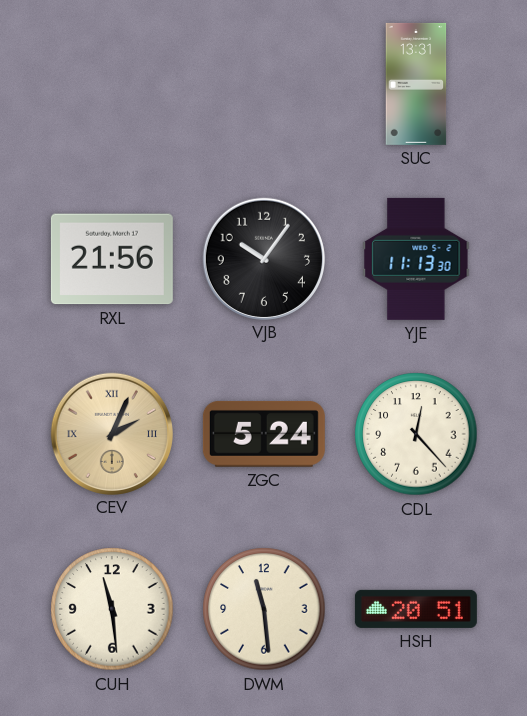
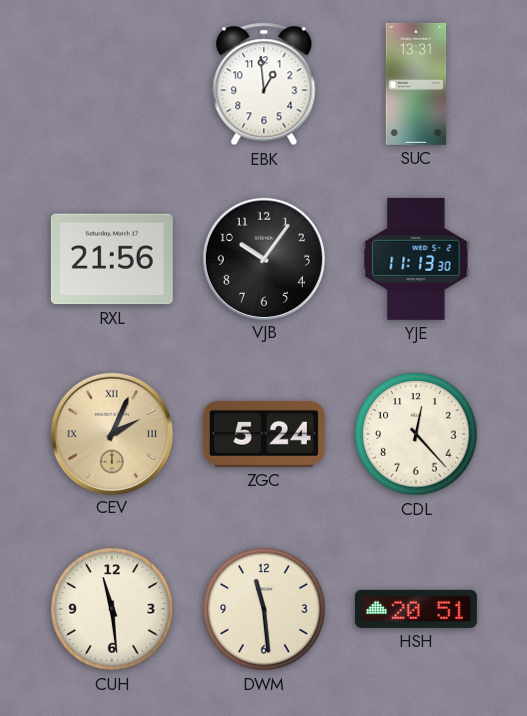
EBK: none -> 12:59
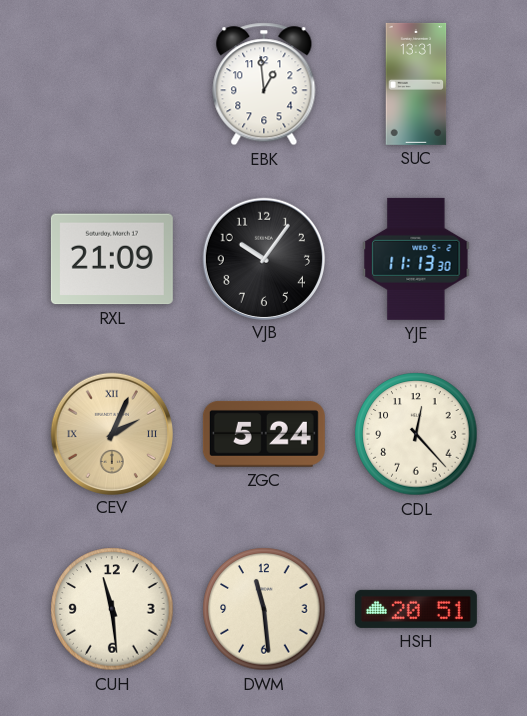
RXL: 21:56 -> 21:09
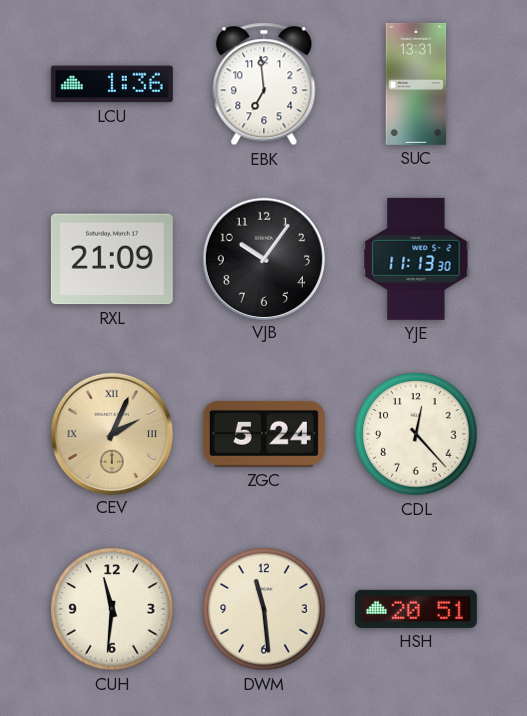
LCU: none -> 1:36
EBK: 12:59 -> 6:59
CUH: 11:29 -> 11:31
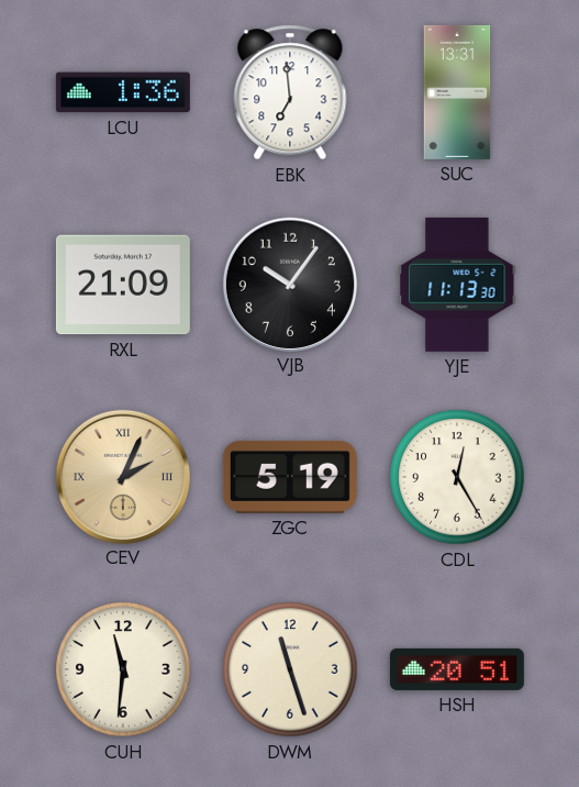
ZGC: 5:24 -> 5:19
CDL: 12:23 -> 12:25
DWM: 11:29 -> 11:27
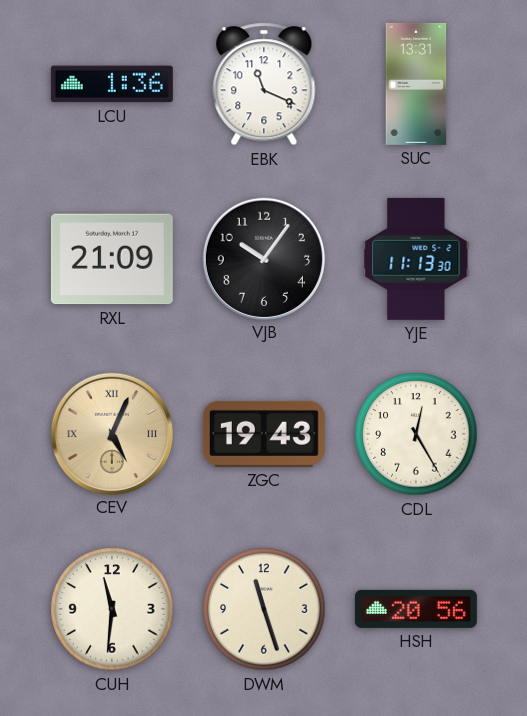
EBK: 6:59 -> 11:19
CEV: 2:04 -> 5:04
ZGC: 5:19 -> 19:43
HSH: 20:51 -> 20:56
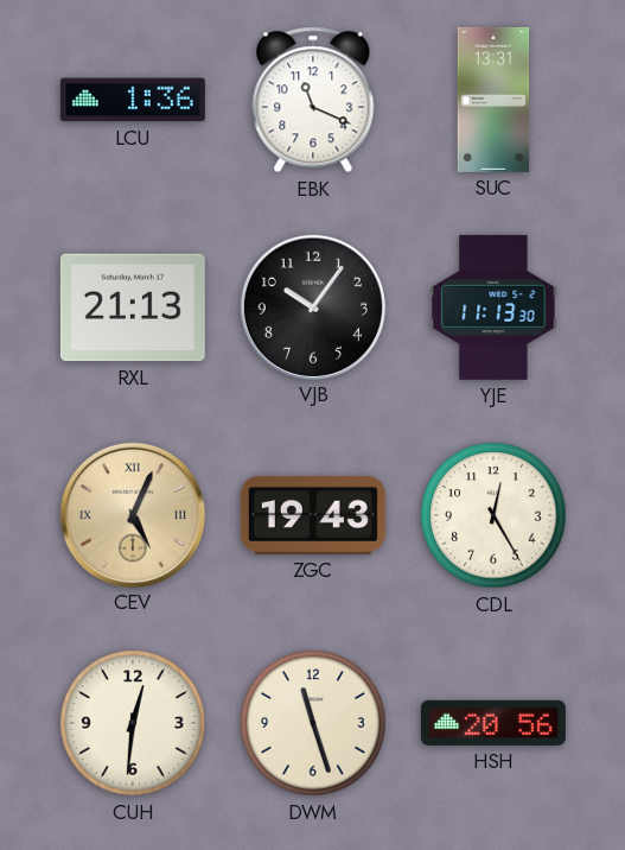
RXL: 21:09 -> 21:13
CUH: 11:31 -> 12:31
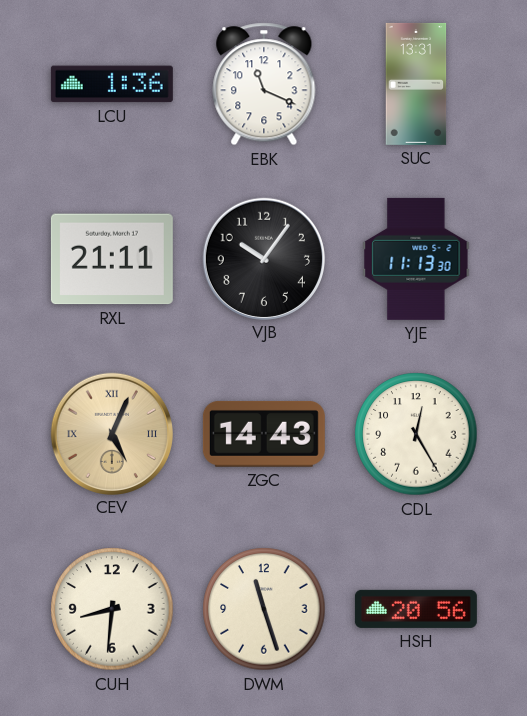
RXL: 21:13 -> 21:11
ZGC: 19:43 -> 14:43
CUH: 12:31 -> 8:31
